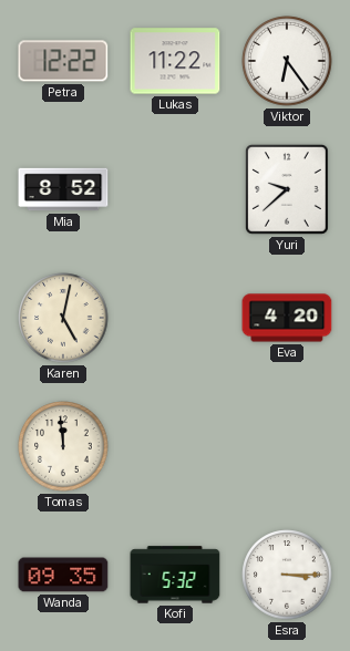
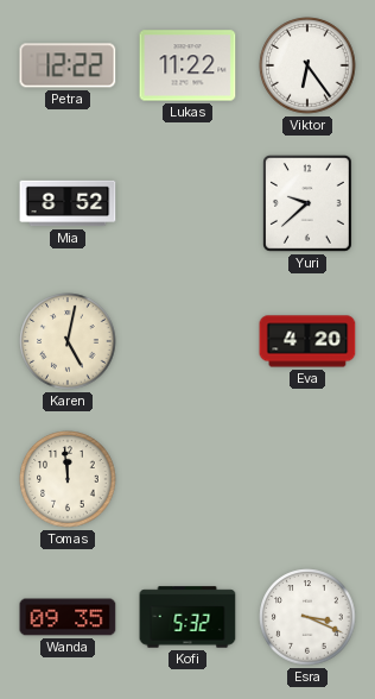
Esra: 3:15 -> 3:19
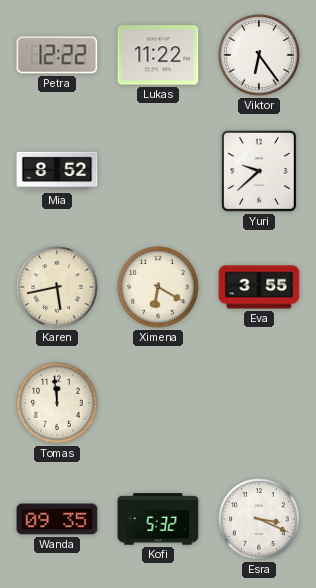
Karen: 5:02 -> 5:43
Ximena: none -> 6:20
Eva: 4:20 -> 3:55
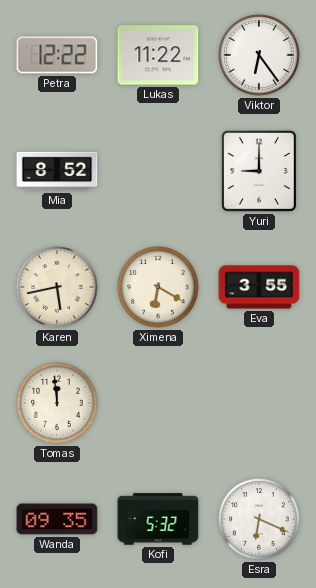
Yuri: 9:38 -> 9:00
Esra: 3:19 -> 6:19
